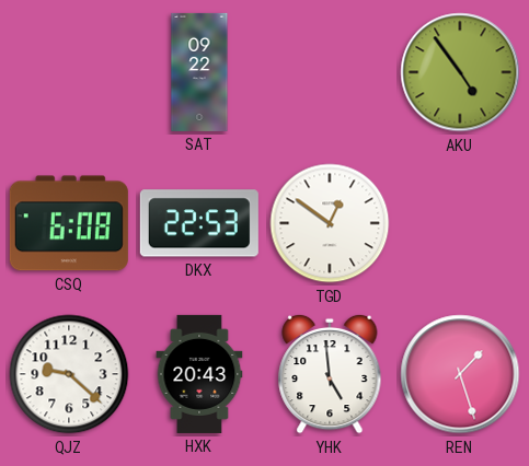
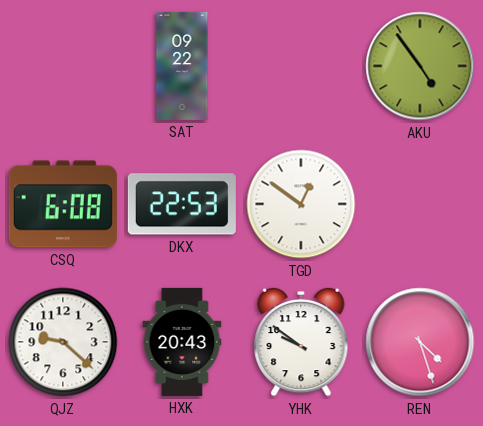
YHK: 4:59 -> 9:51
REN: 1:27 -> 4:27
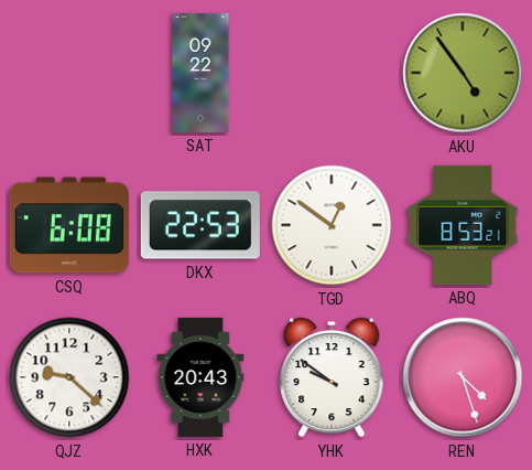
ABQ: none -> 8:53
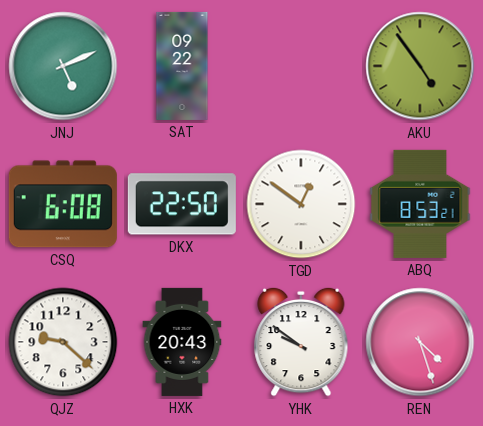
JNJ: none -> 5:11
DKX: 22:53 -> 22:50
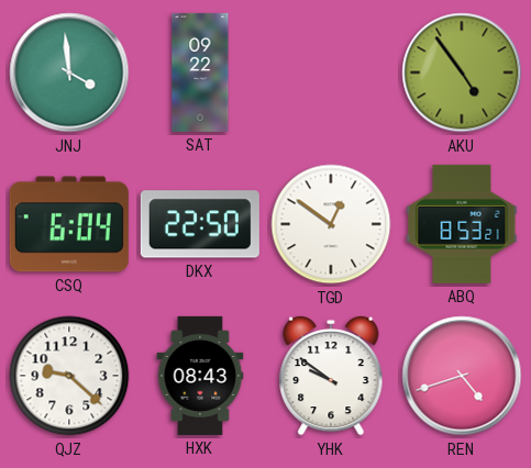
JNJ: 5:11 -> 3:59
CSQ: 6:08 -> 6:04
HXK: 20:43 -> 08:43
REN: 4:27 -> 4:42
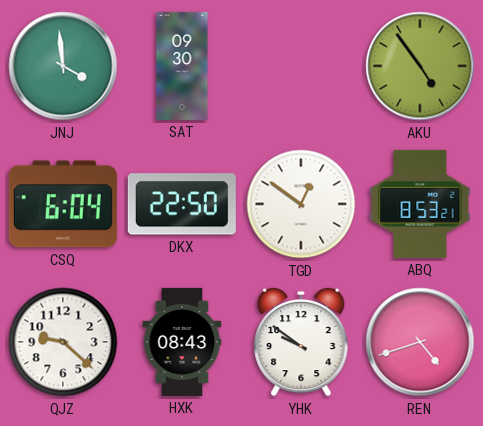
SAT: 09:22 -> 09:30
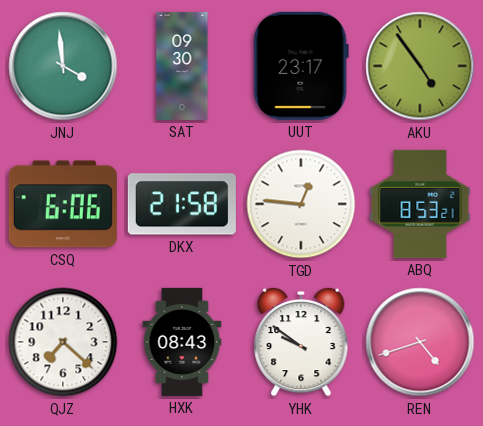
UUT: none -> 23:17
CSQ: 6:04 -> 6:06
DKX: 22:50 -> 21:58
TGD: 12:51 -> 12:46
QJZ: 9:22 -> 7:22
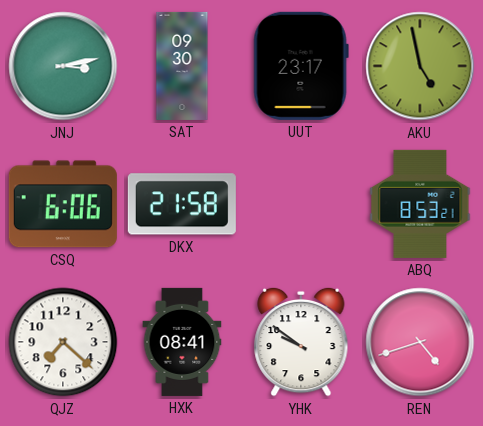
JNJ: 3:59 -> 3:13
AKU: 4:54 -> 4:58
TGD: 12:46 -> none
HXK: 08:43 -> 08:41
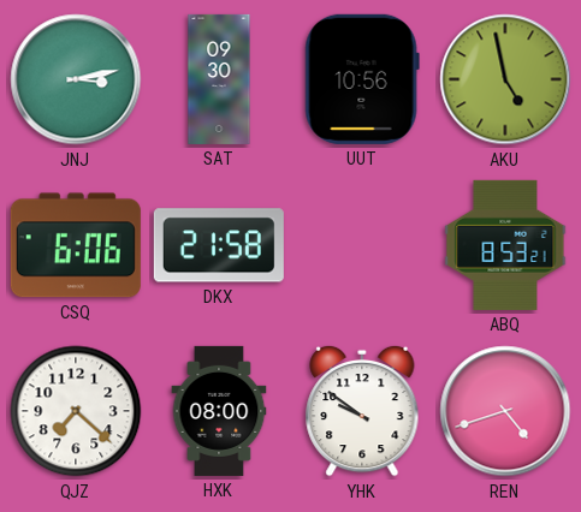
UUT: 23:17 -> 10:56
HXK: 08:41 -> 08:00
